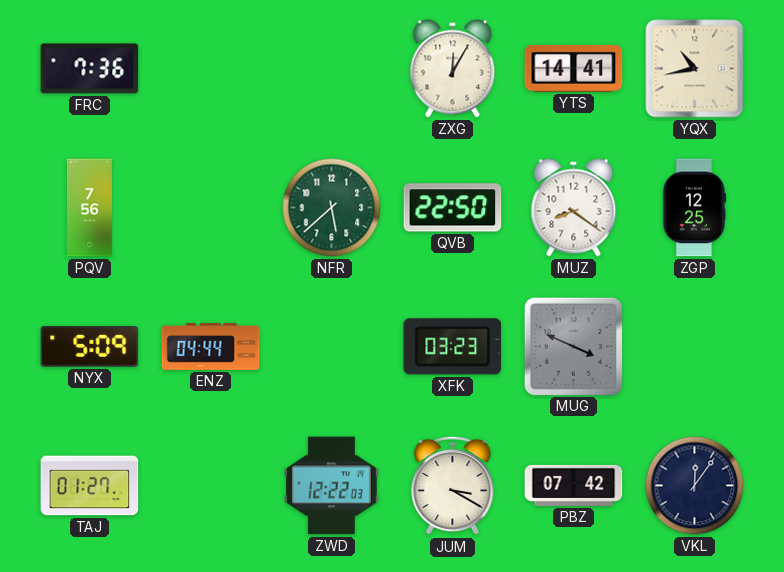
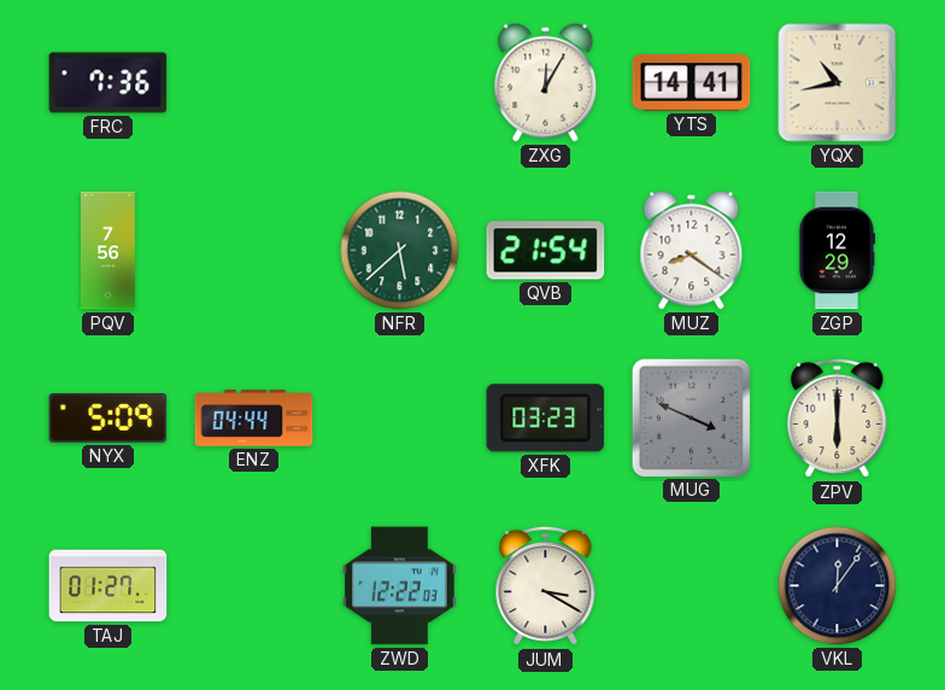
QVB: 22:50 -> 21:54
ZGP: 12:25 -> 12:29
ZPV: none -> 6:00
PBZ: 07:42 -> none
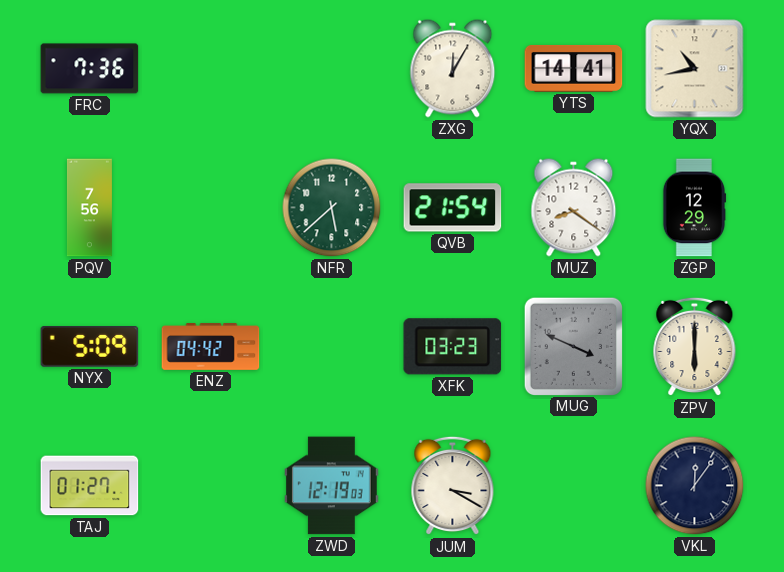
ENZ: 04:44 -> 04:42
ZWD: 12:22 -> 12:19
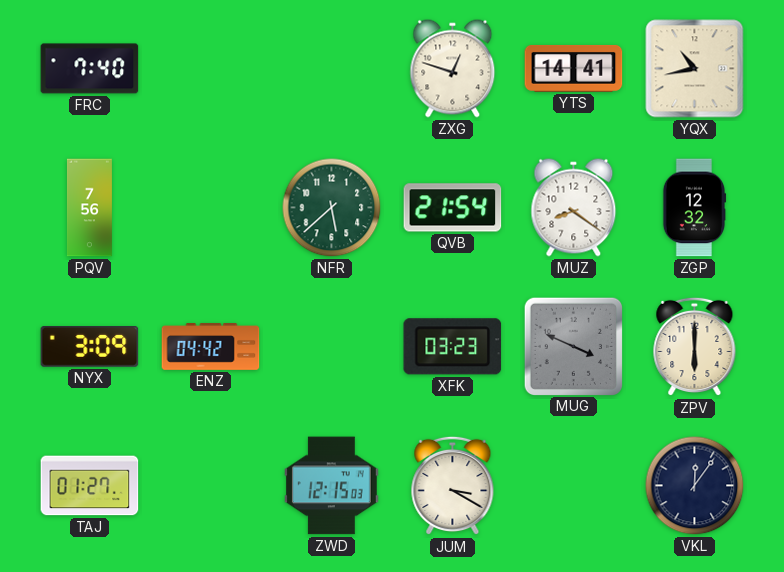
FRC: 7:36 -> 7:40
ZXG: 12:05 -> 12:48
ZGP: 12:29 -> 12:32
NYX: 5:09 -> 3:09
ZWD: 12:19 -> 12:15
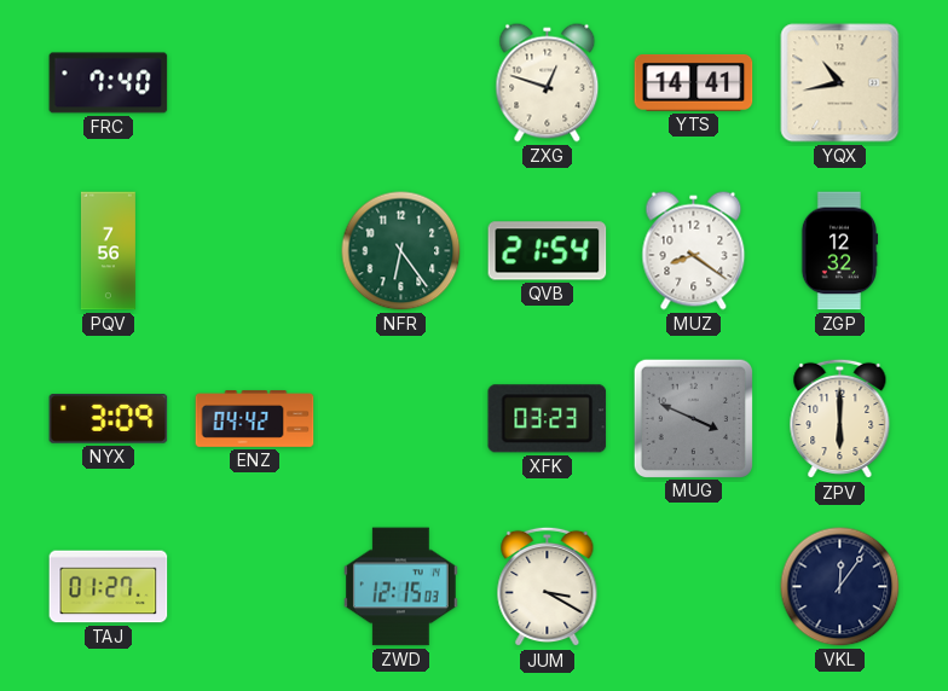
NFR: 5:38 -> 6:24
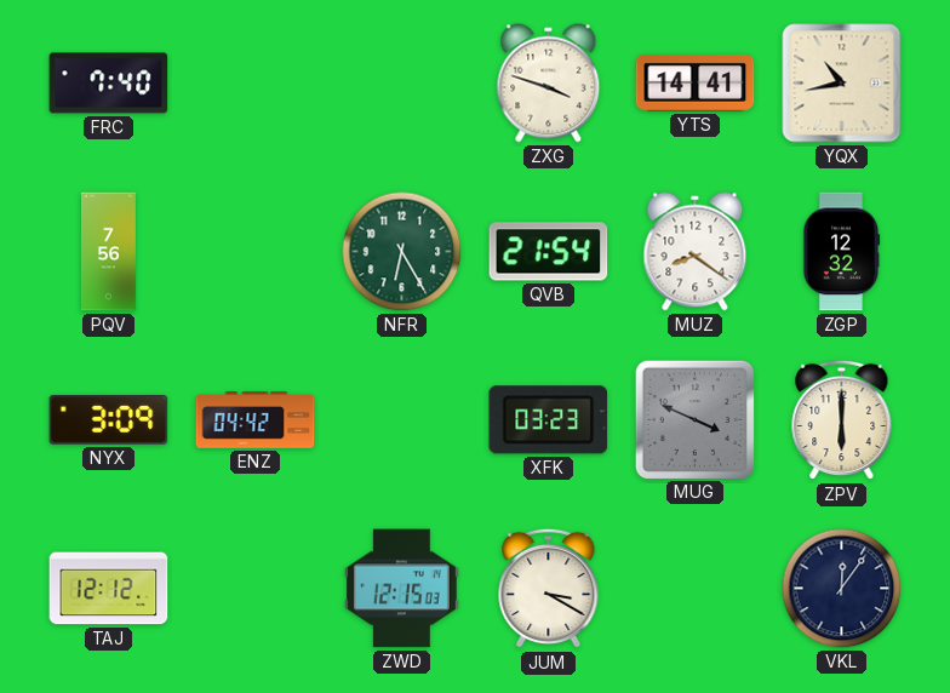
ZXG: 12:48 -> 3:48
NFR: 6:24 -> 6:25
TAJ: 01:27 -> 12:12
